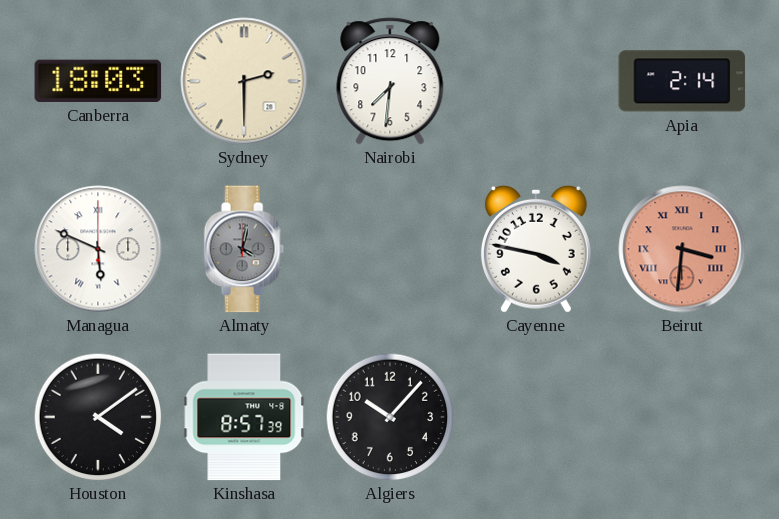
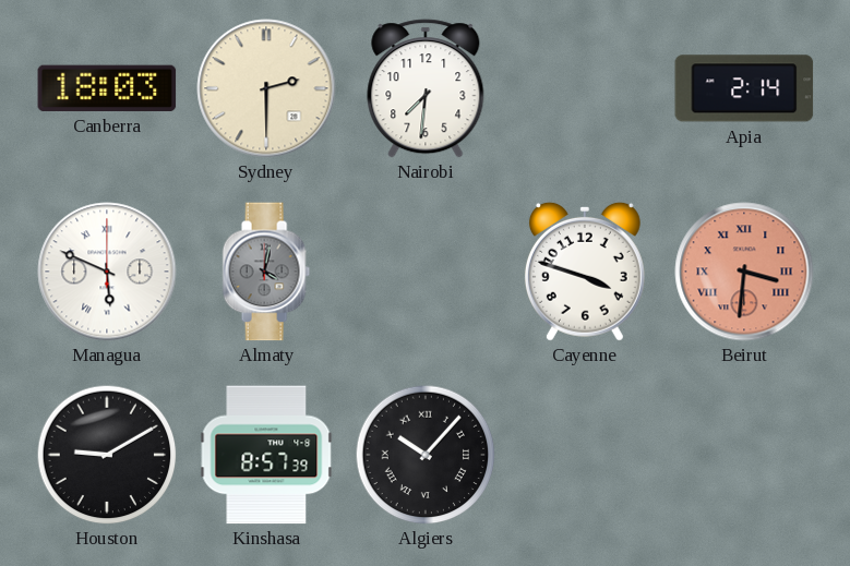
Cayenne: 3:47 -> 3:48
Houston: 4:09 -> 9:10
Algiers numerals: Arabic -> Roman
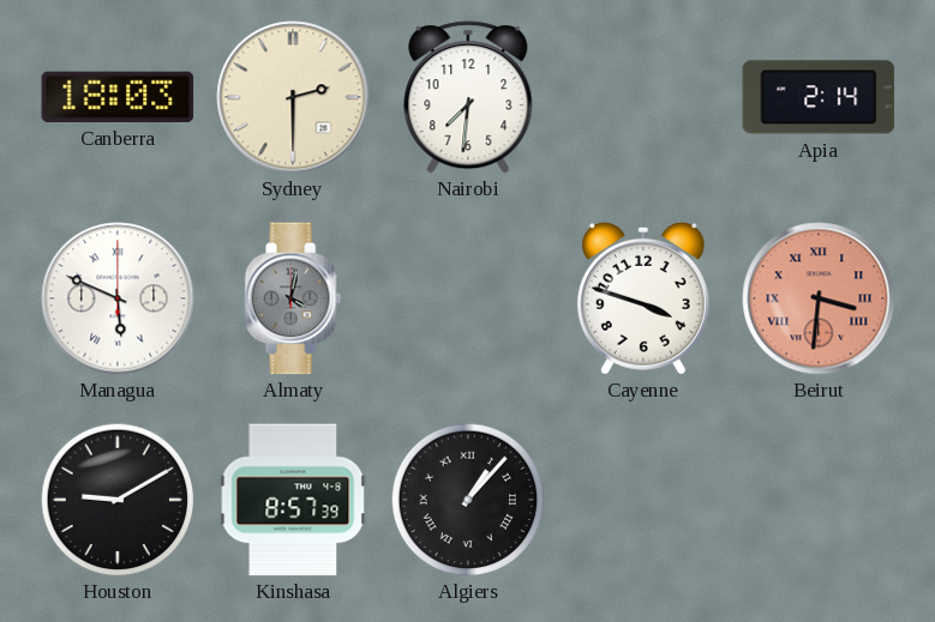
Algiers: 10:07 -> 1:07
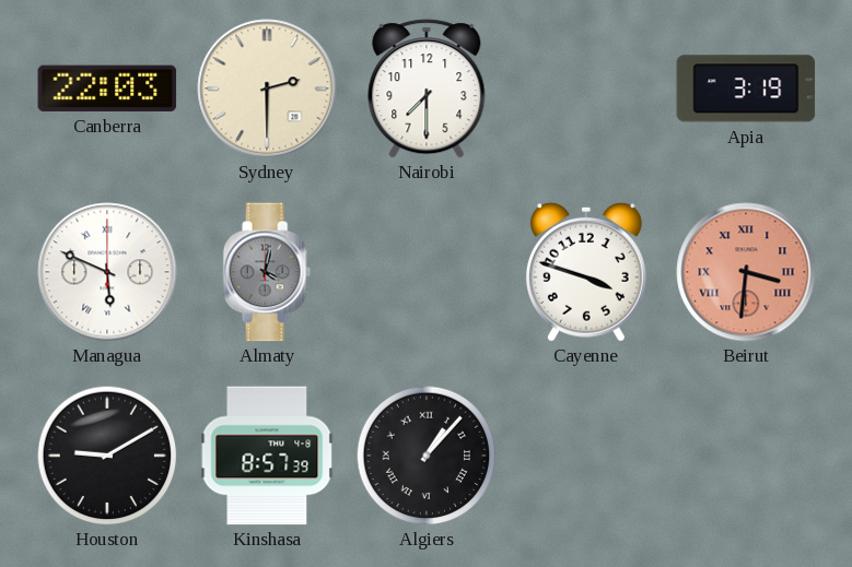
Canberra: 18:03 -> 22:03
Nairobi: 7:31 -> 7:30
Apia: 2:14 -> 3:19
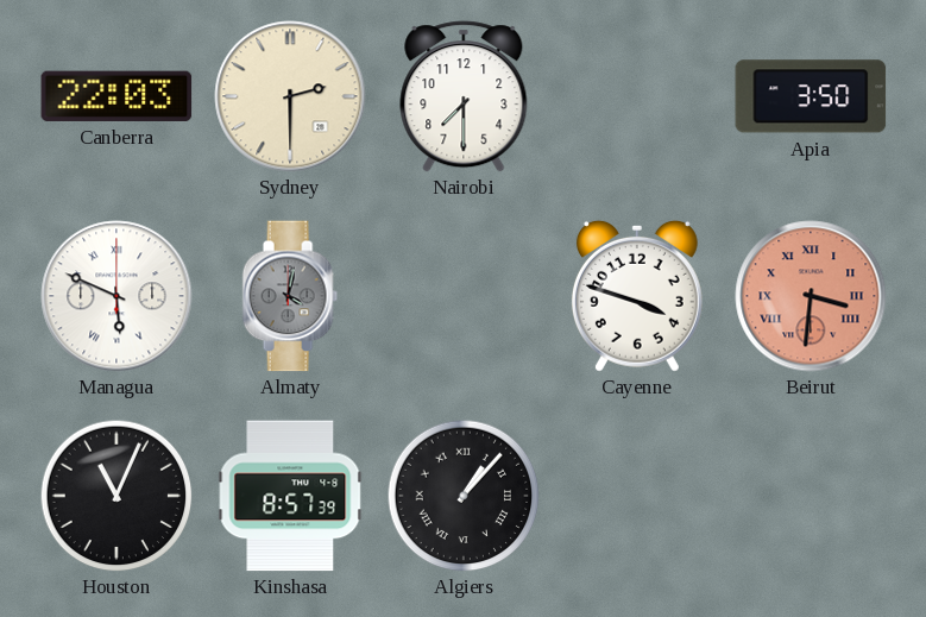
Apia: 3:19 -> 3:50
Houston: 9:10 -> 11:04
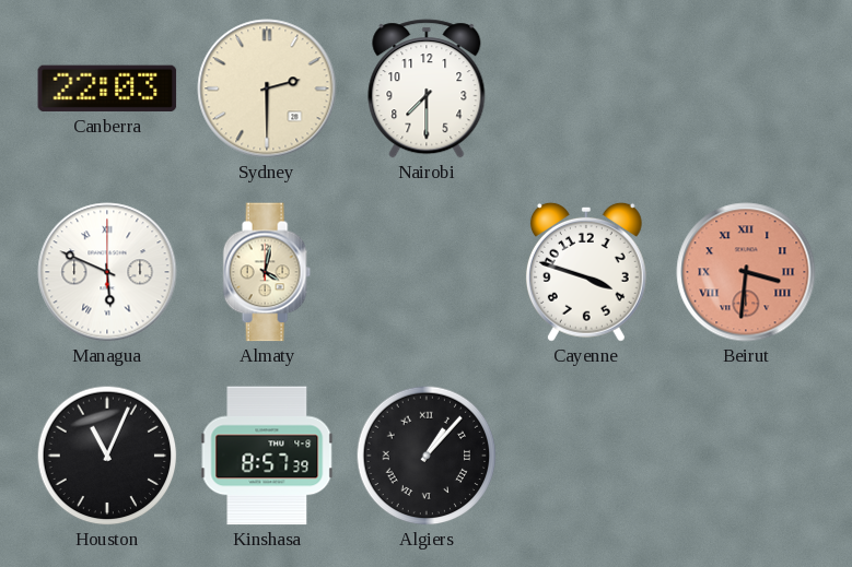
Apia: 3:50 -> none
Almaty dial: grey -> cream
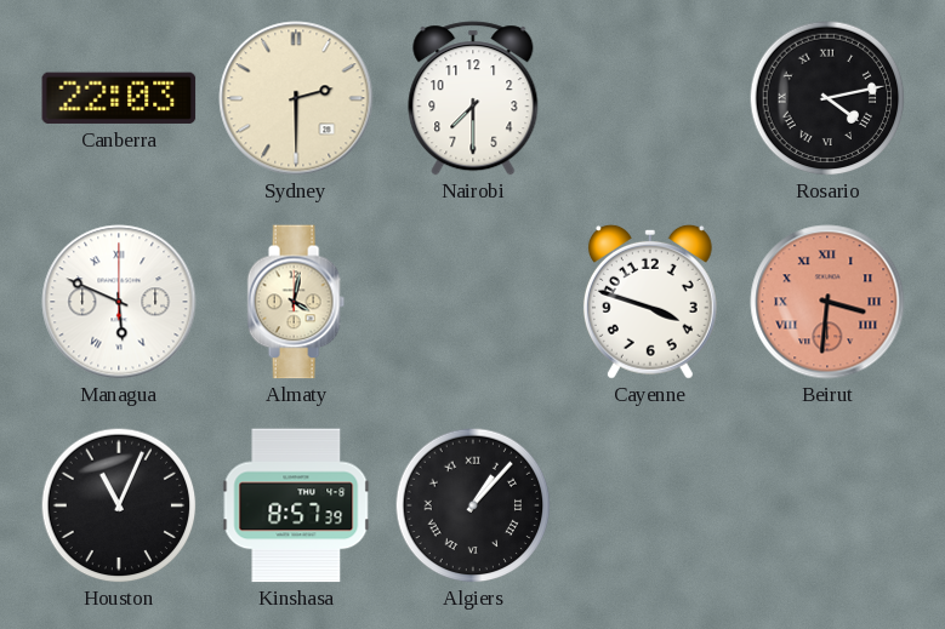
Rosario: none -> 4:13
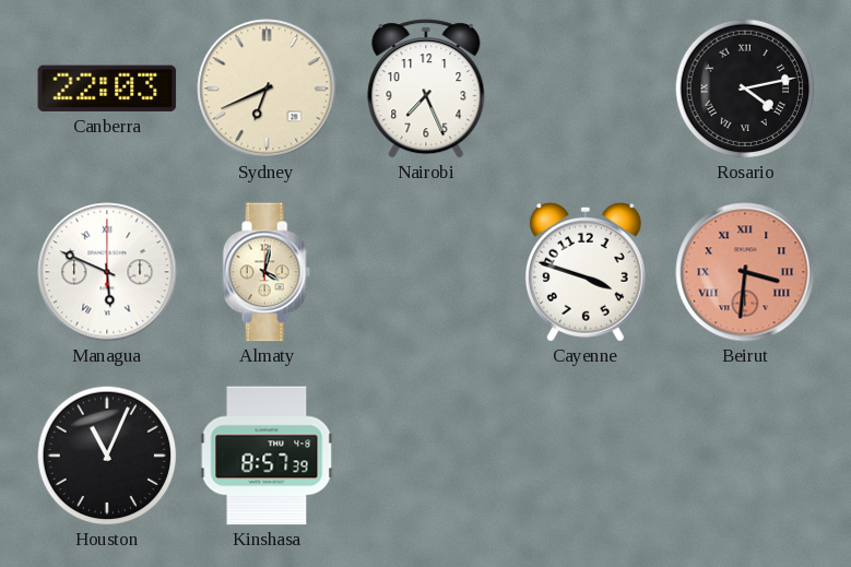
Sydney: 2:30 -> 6:41
Nairobi: 7:30 -> 7:26
Algiers: 1:07 -> none
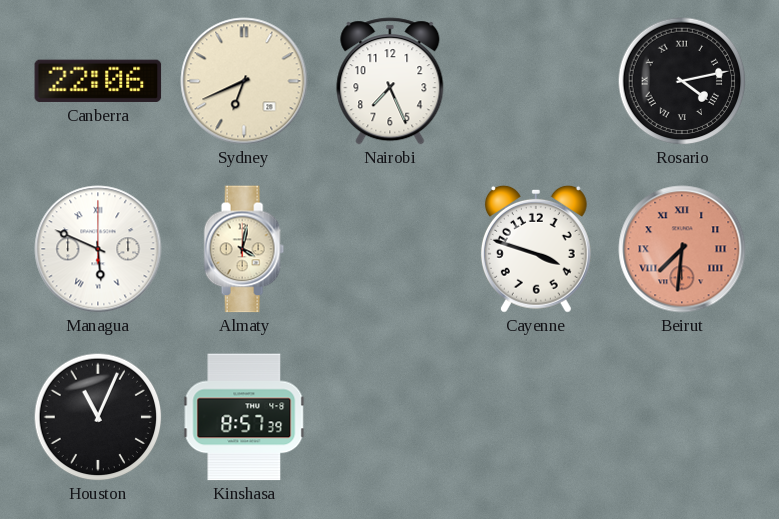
Canberra: 22:03 -> 22:06
Beirut: 3:31 -> 7:31
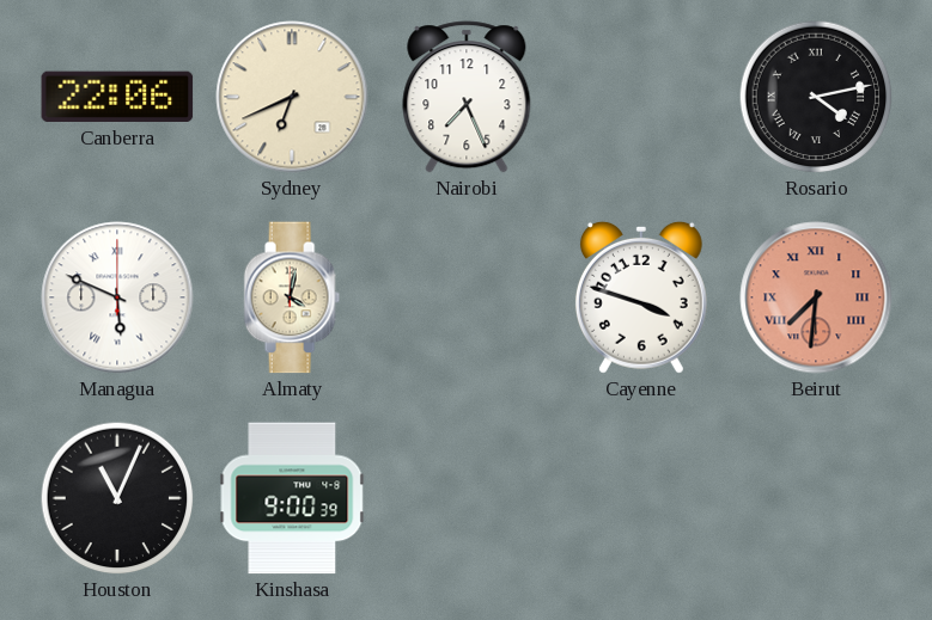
Kinshasa: 8:57 -> 9:00
